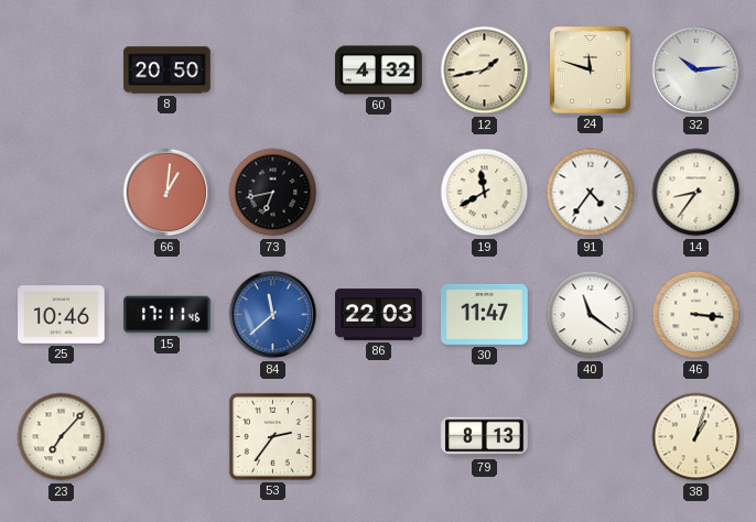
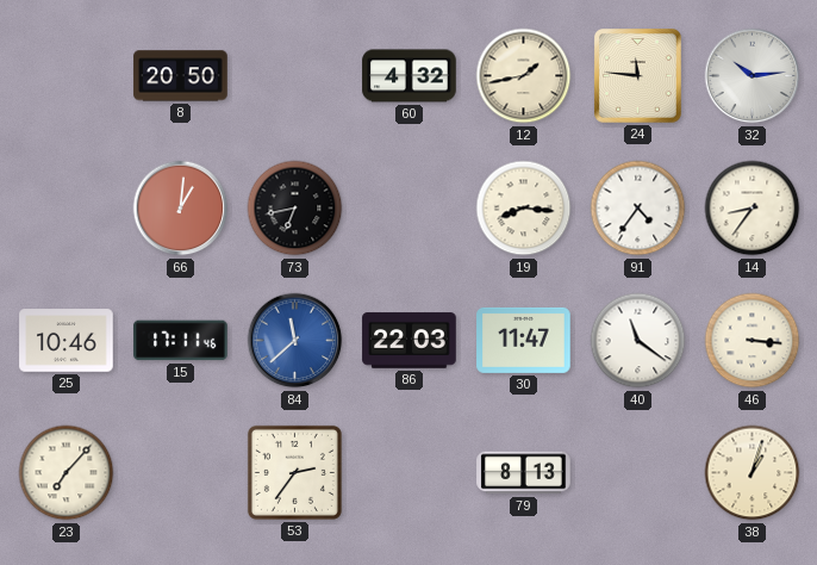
24: 11:48 -> 11:46
19: 11:40 -> 8:16
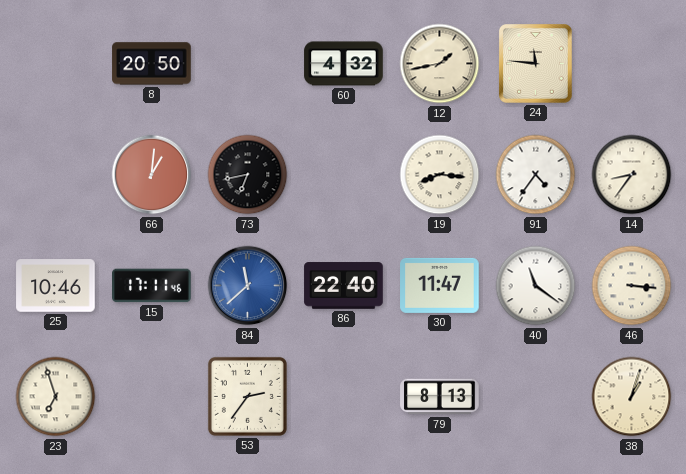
32: 10:14 -> none
86: 22:03 -> 22:40
23: 7:07 -> 6:57
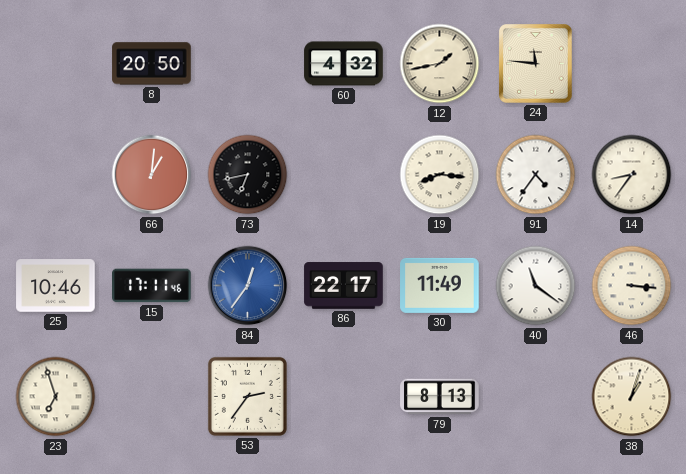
84: 11:38 -> 12:36
86: 22:40 -> 22:17
30: 11:47 -> 11:49
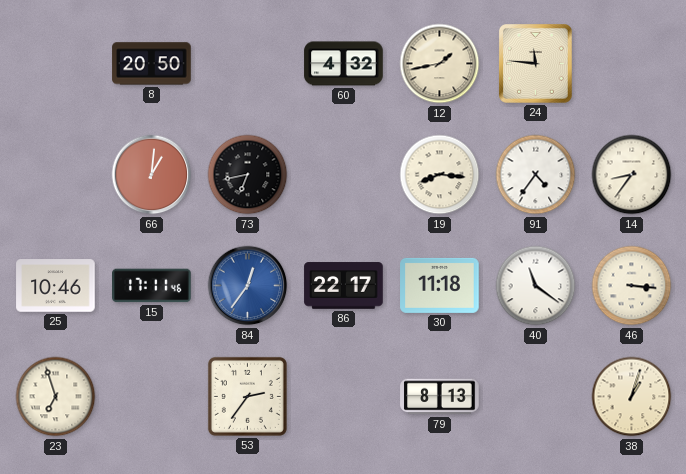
30: 11:49 -> 11:18
